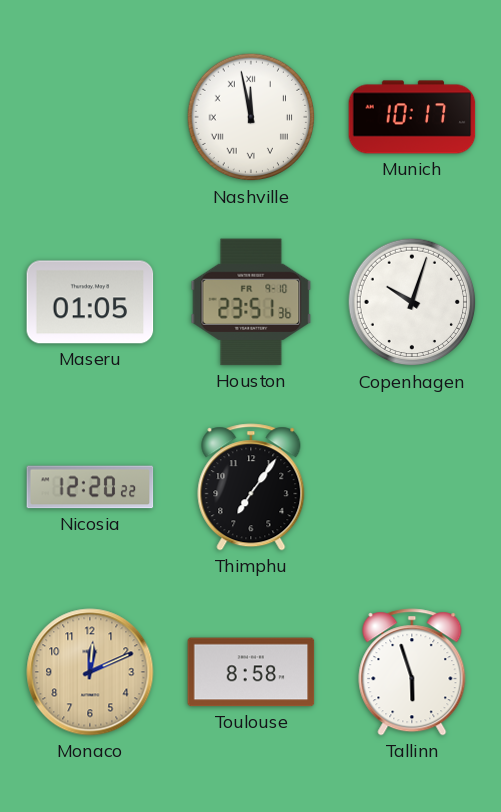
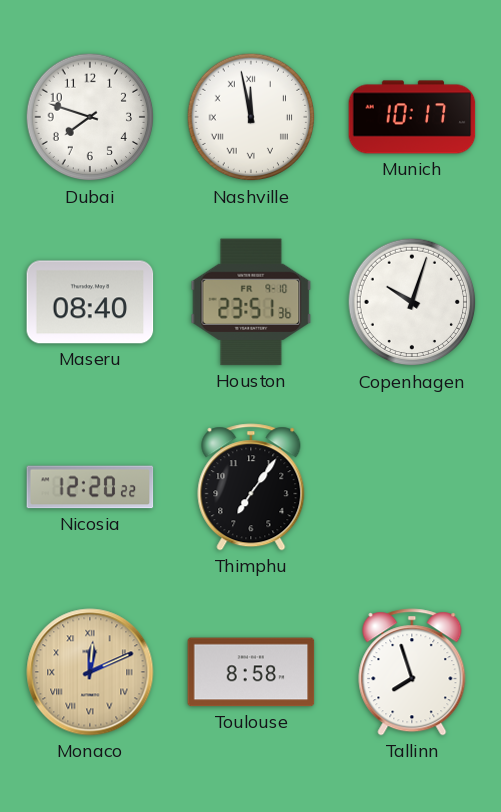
Dubai: none -> 7:48
Maseru: 01:05 -> 08:40
Monaco numerals: Arabic -> Roman
Tallinn: 5:57 -> 7:57
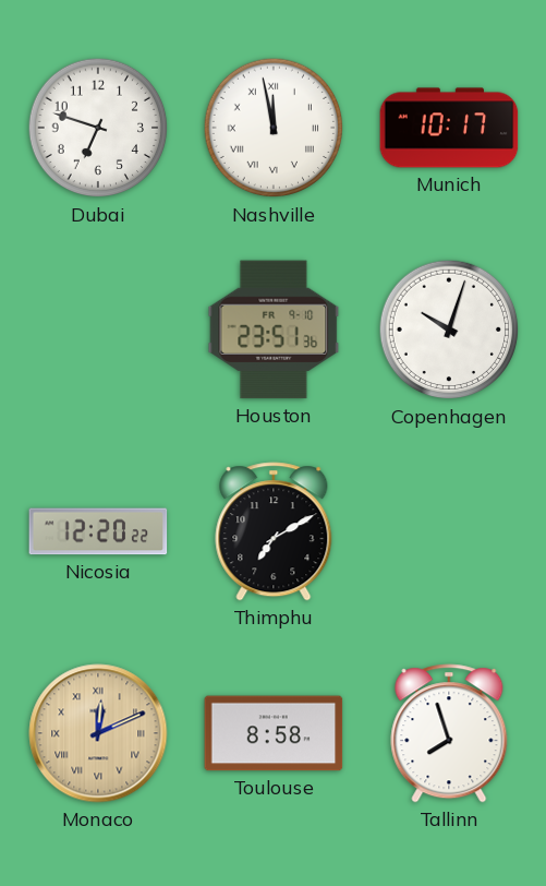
Dubai: 7:48 -> 6:48
Maseru: 08:40 -> none
Thimphu: 7:06 -> 7:10
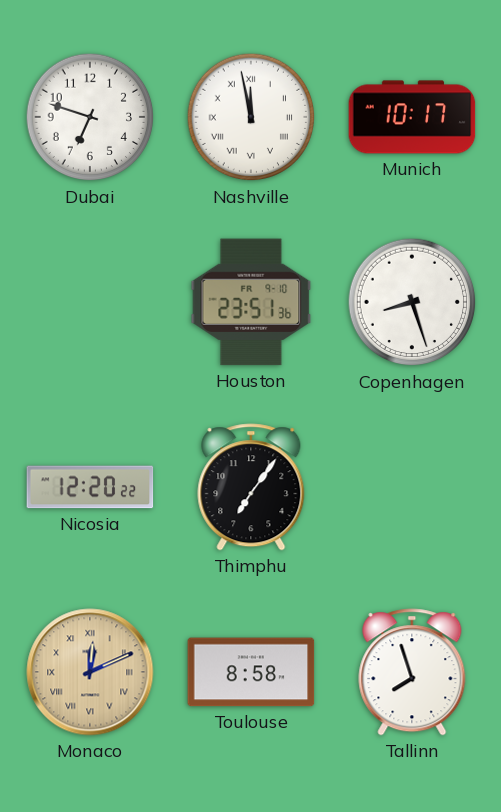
Copenhagen: 10:03 -> 8:27
Thimphu: 7:10 -> 7:06
